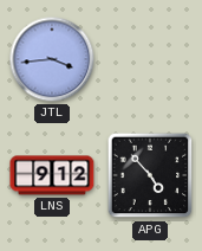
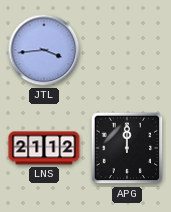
LNS: 9:12 -> 21:12
APG: 4:53 -> 12:00
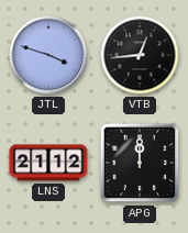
JTL: 3:44 -> 3:48
VTB: none -> 12:44
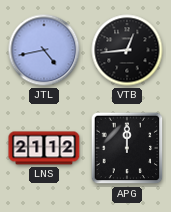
JTL: 3:48 -> 4:43
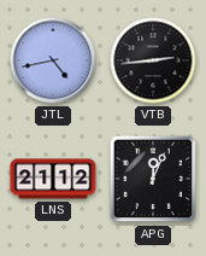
VTB: 12:44 -> 2:44
APG: 12:00 -> 12:04
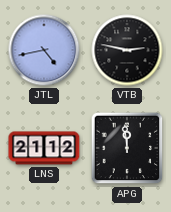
VTB: 2:44 -> 2:47
APG: 12:04 -> 11:59
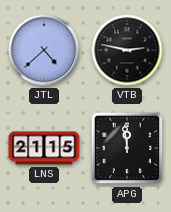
JTL: 4:43 -> 4:38
LNS: 21:12 -> 21:15
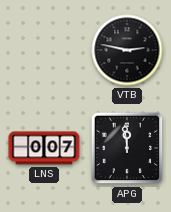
JTL: 4:38 -> none
LNS: 21:15 -> 0:07
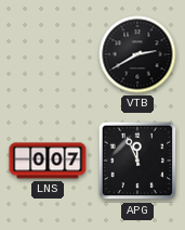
VTB: 2:47 -> 2:40
APG: 11:59 -> 11:56
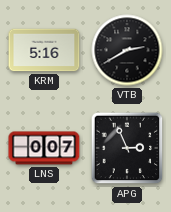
KRM: none -> 5:16
APG: 11:56 -> 2:56
